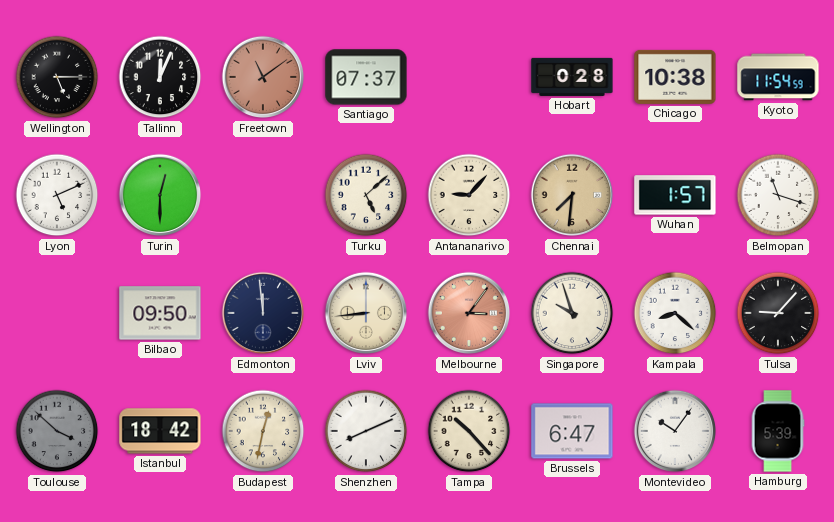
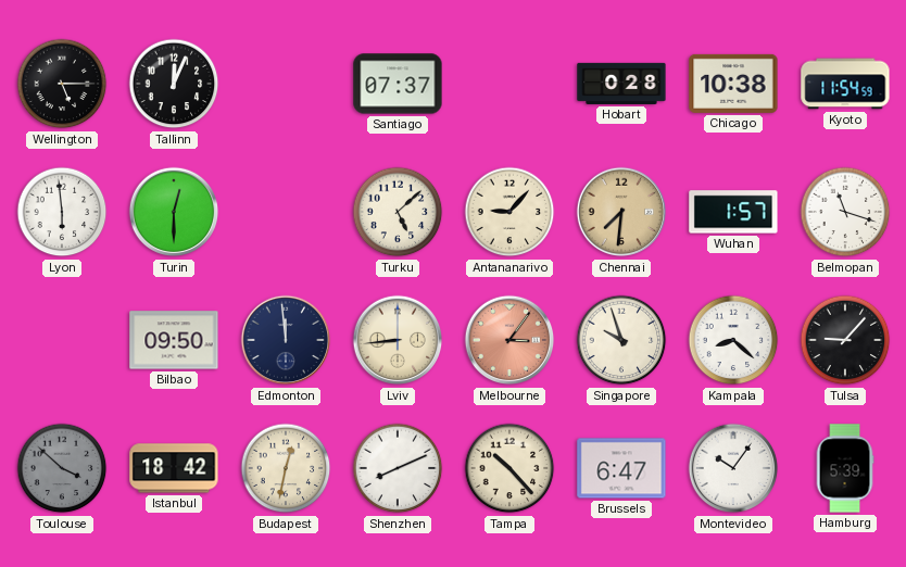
Freetown: 11:09 -> none
Lyon: 5:11 -> 5:59
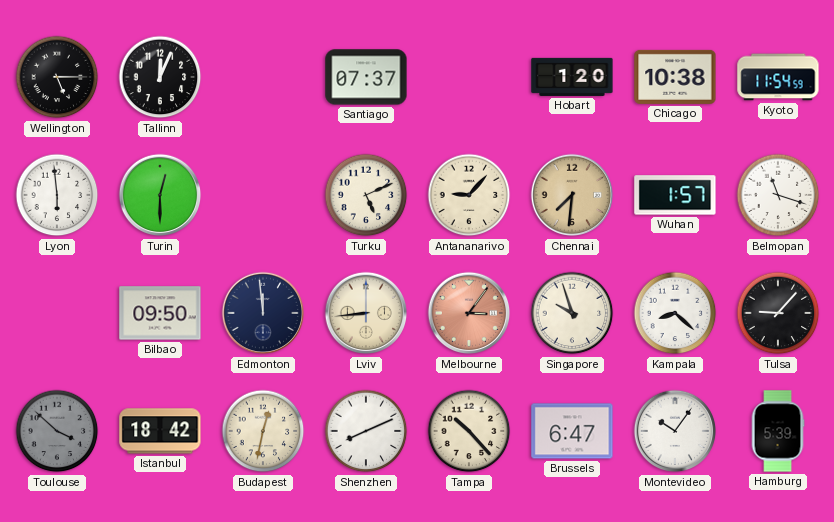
Hobart: 0:28 -> 1:20
Turku: 5:08 -> 5:11
